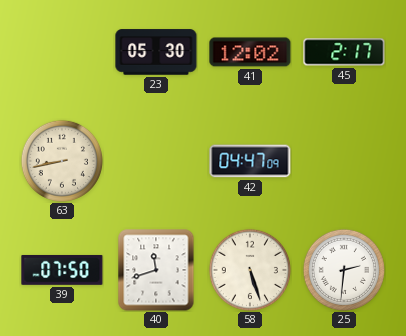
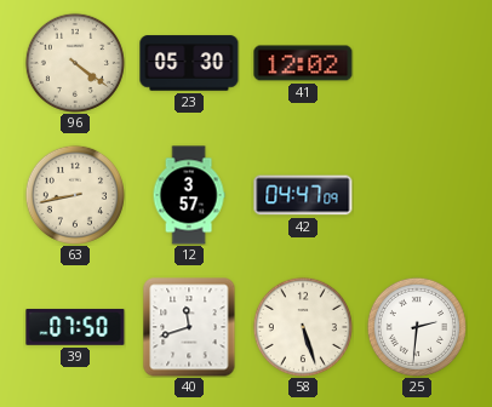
96: none -> 4:21
45: 2:17 -> none
12: none -> 3:57
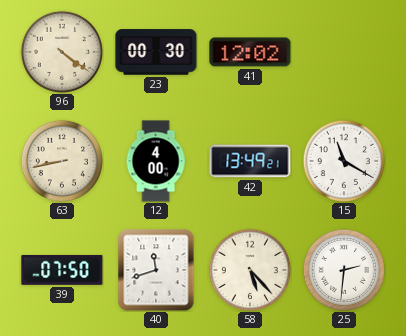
23: 05:30 -> 00:30
12: 3:57 -> 4:00
42: 04:47 -> 13:49
15: none -> 11:20
58: 5:27 -> 5:23
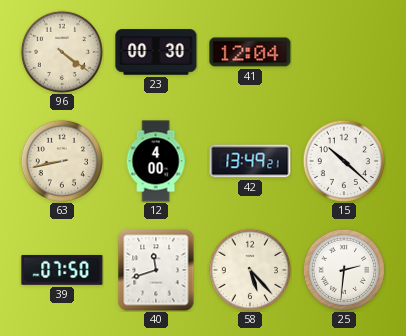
41: 12:02 -> 12:04
15: 11:20 -> 10:22
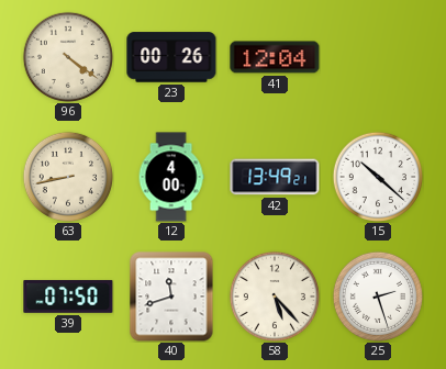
23: 00:30 -> 00:26
25: 2:31 -> 2:27
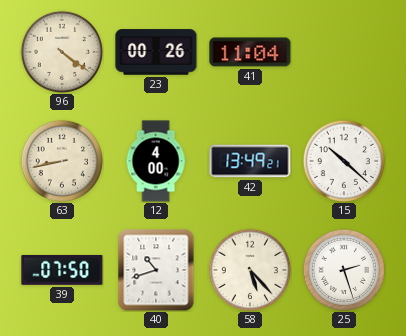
41: 12:04 -> 11:04
40: 11:42 -> 10:42
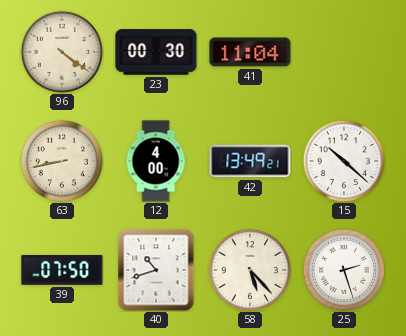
23: 00:26 -> 00:30
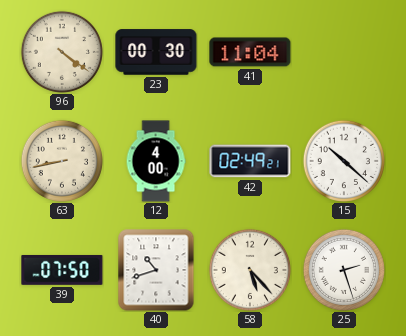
42: 13:49 -> 02:49
